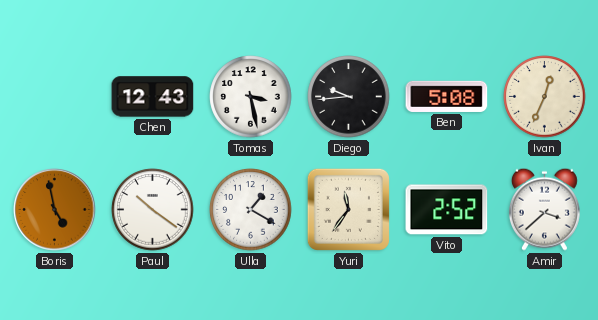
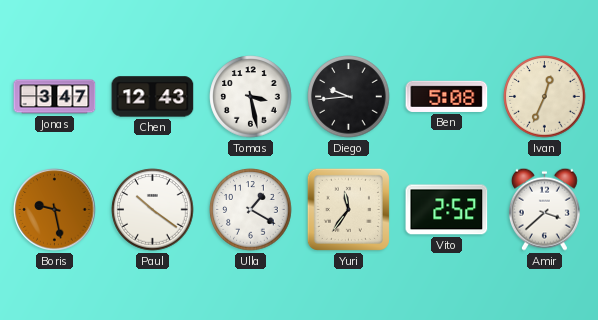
Jonas: none -> 3:47
Boris: 4:58 -> 9:28
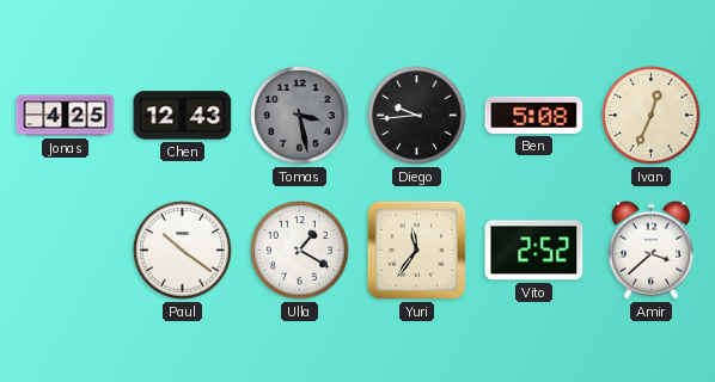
Jonas: 3:47 -> 4:25
Tomas dial: white -> grey
Boris: 9:28 -> none
